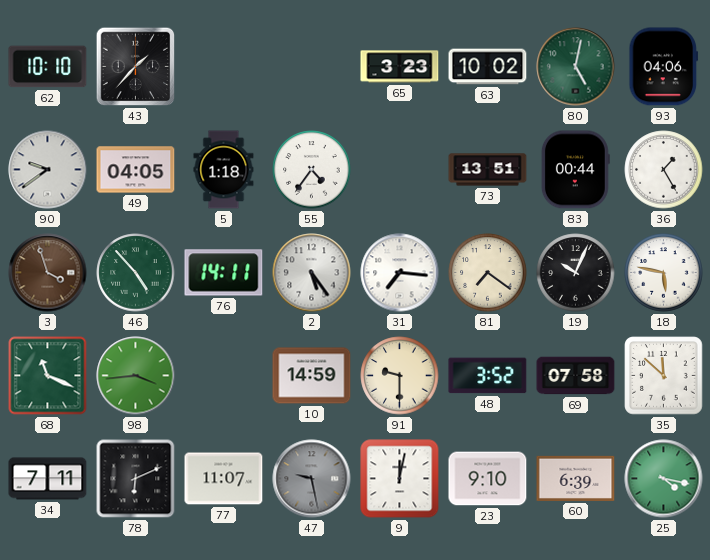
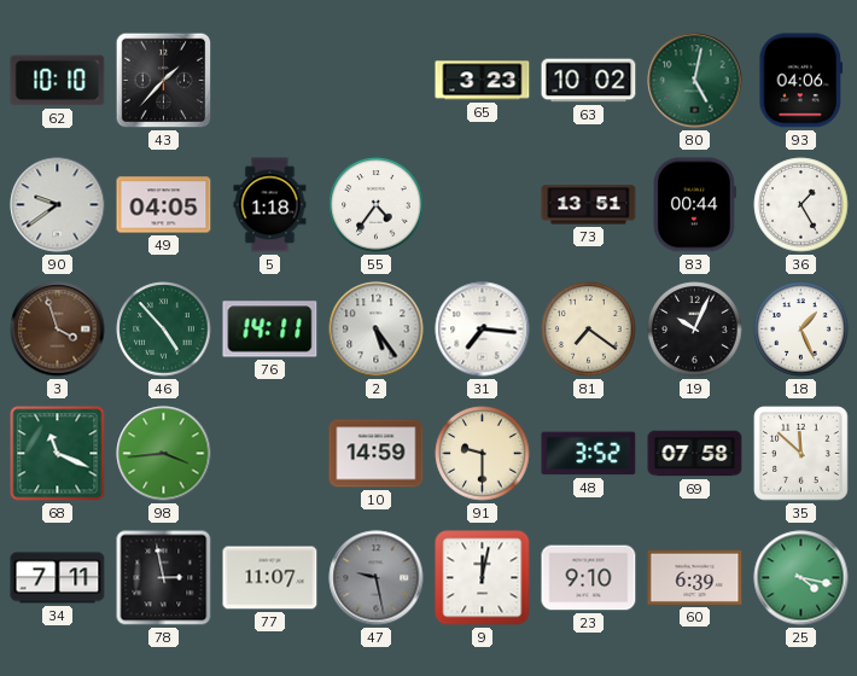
18: 5:47 -> 1:26
78: 6:11 -> 2:58
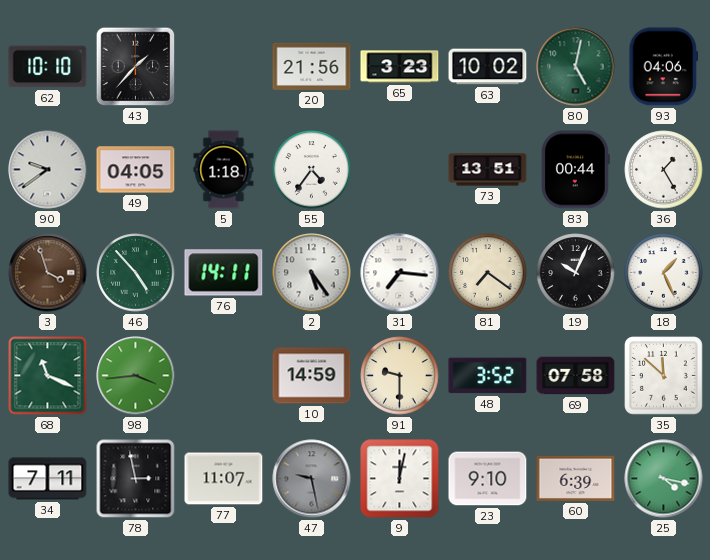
20: none -> 21:56
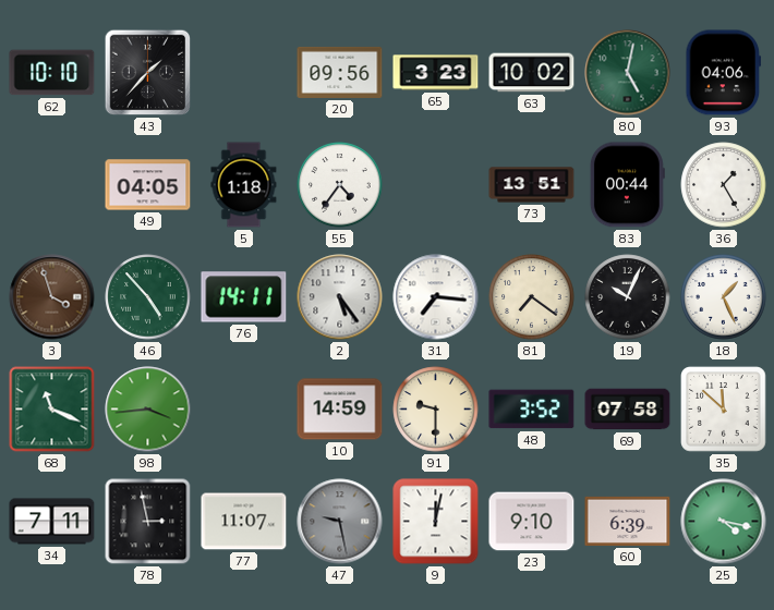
20: 21:56 -> 09:56
90: 9:39 -> none
